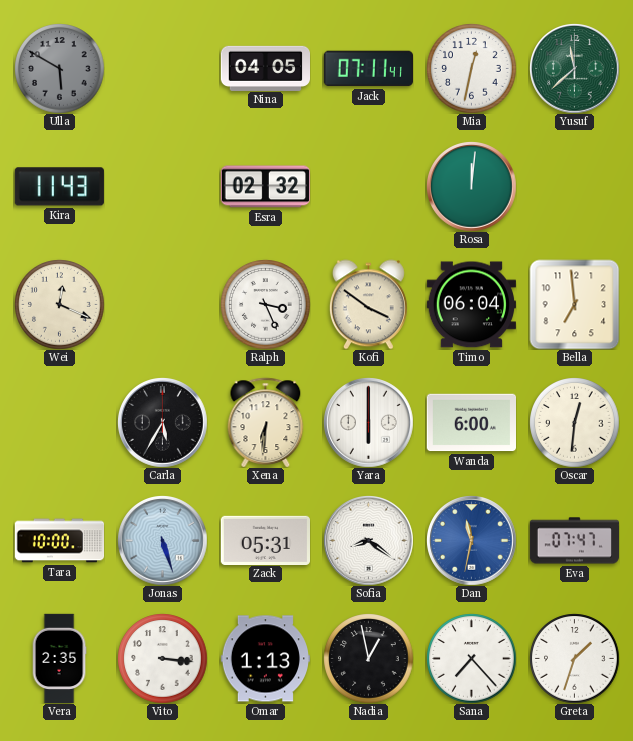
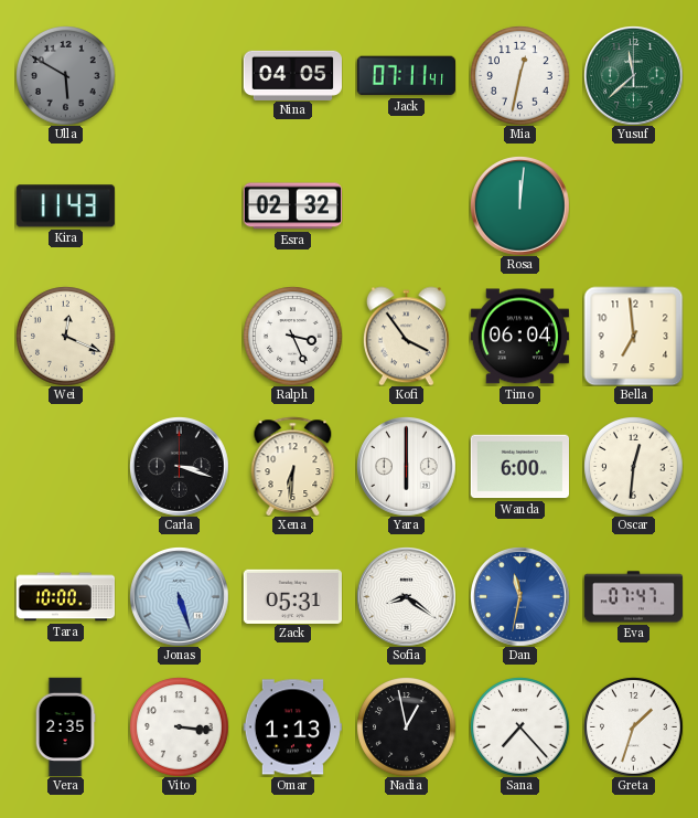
Kofi: 3:51 -> 3:54
Carla: 5:35 -> 3:18
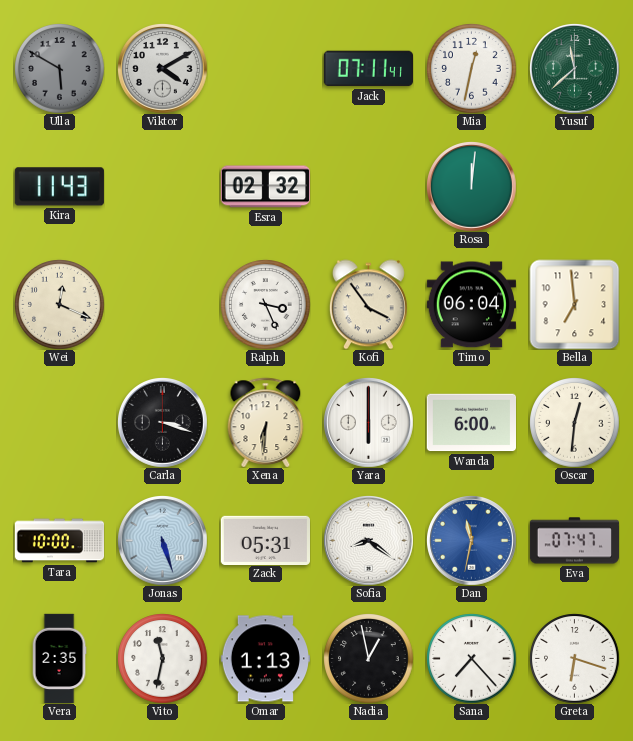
Viktor: none -> 4:10
Nina: 04:05 -> none
Vito: 3:16 -> 11:32
Greta: 1:33 -> 6:18
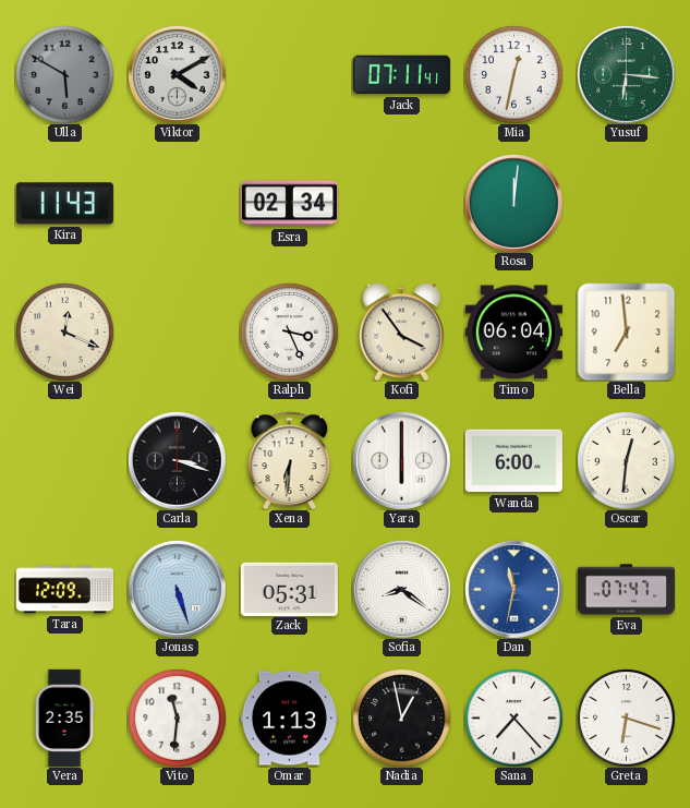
Yusuf: 11:38 -> 6:16
Esra: 02:32 -> 02:34
Tara: 10:00 -> 12:09
Vito: 11:32 -> 11:31
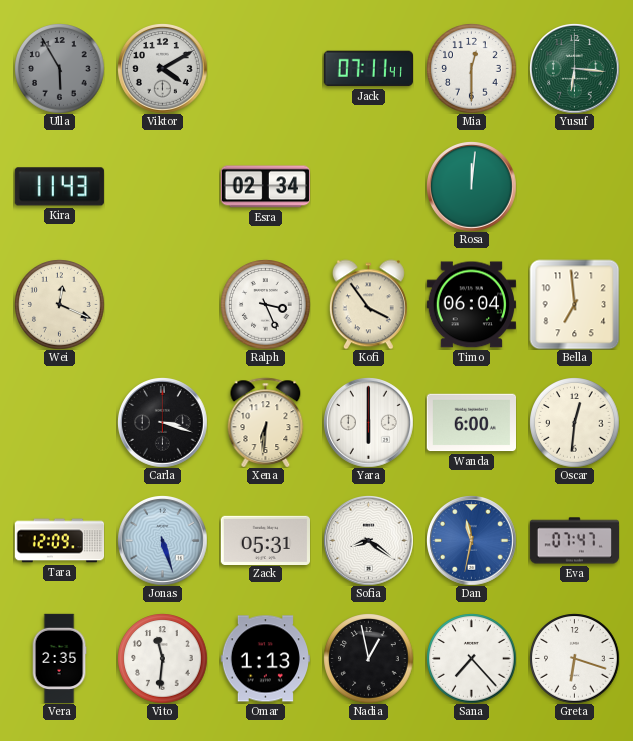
Ulla: 5:50 -> 5:55
Mia: 12:32 -> 12:30
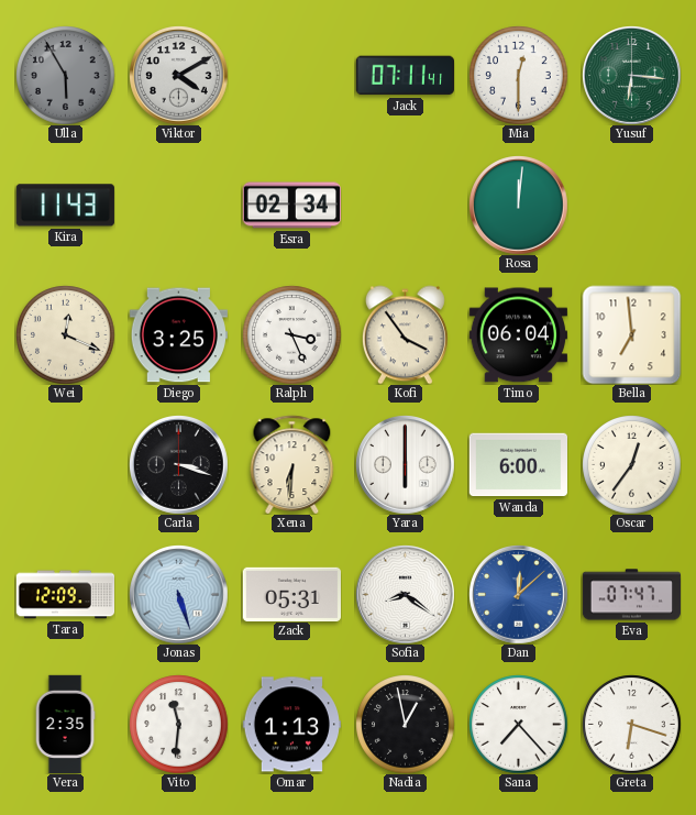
Diego: none -> 3:25
Oscar: 12:31 -> 12:36
Dan: 11:32 -> 12:08
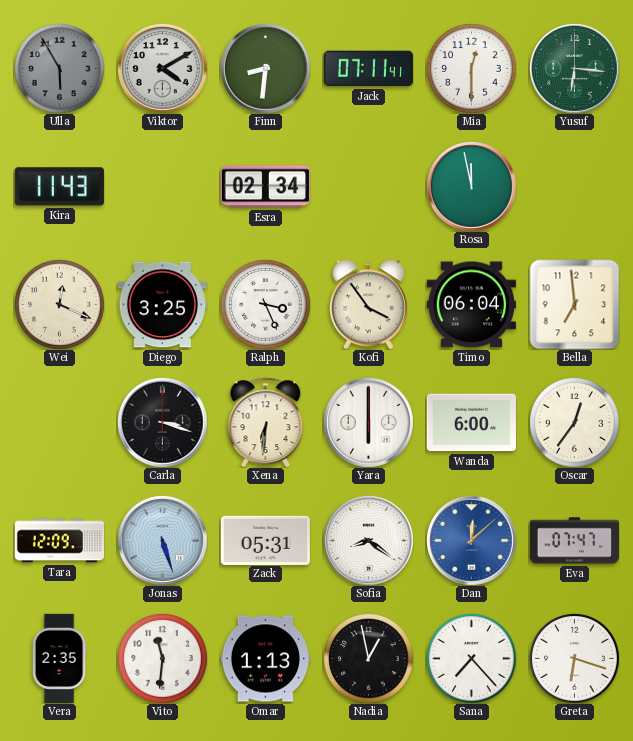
Finn: none -> 8:31
Rosa: 12:01 -> 11:58
